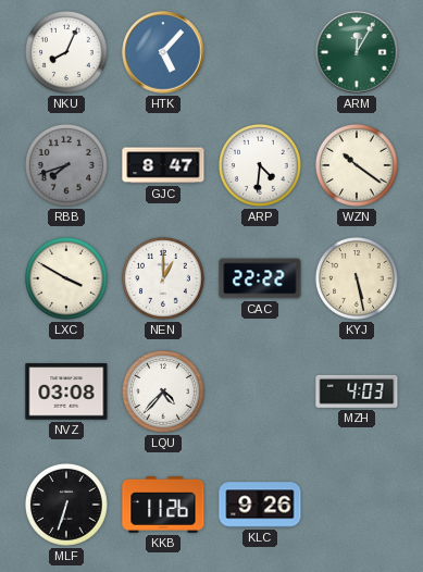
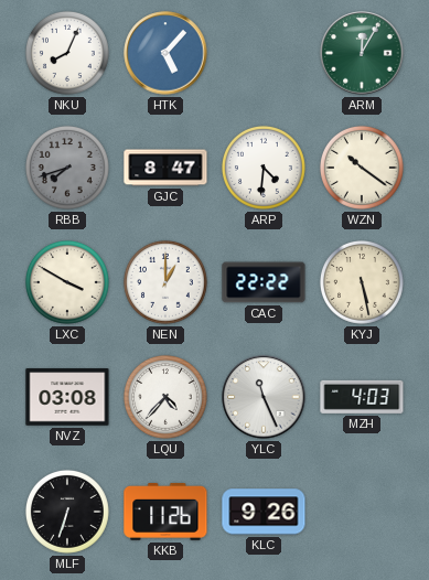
YLC: none -> 11:26
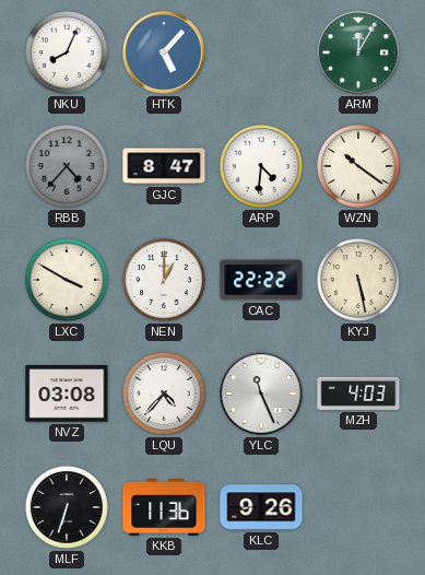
RBB: 7:42 -> 4:37
KKB: 11:26 -> 11:36
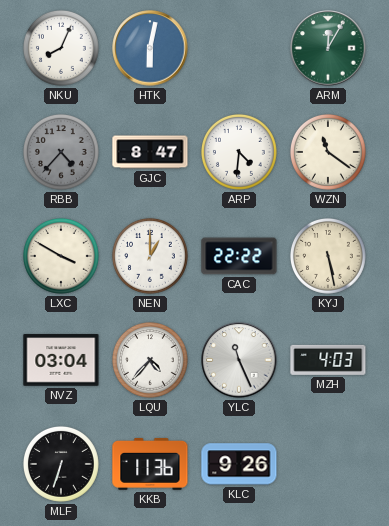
HTK: 5:07 -> 6:02
WZN: 10:21 -> 11:21
NVZ: 03:08 -> 03:04
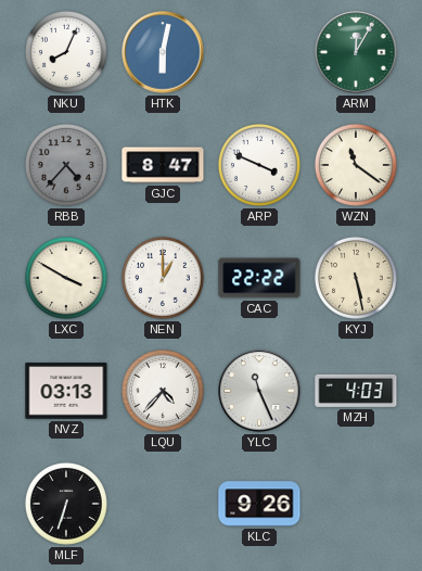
ARP: 4:31 -> 3:49
NVZ: 03:04 -> 03:13
KKB: 11:36 -> none
